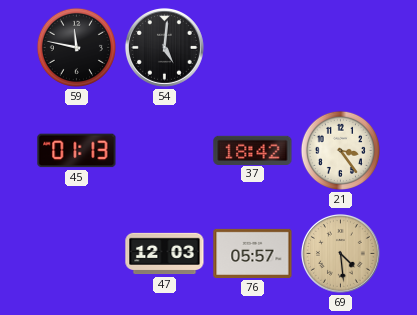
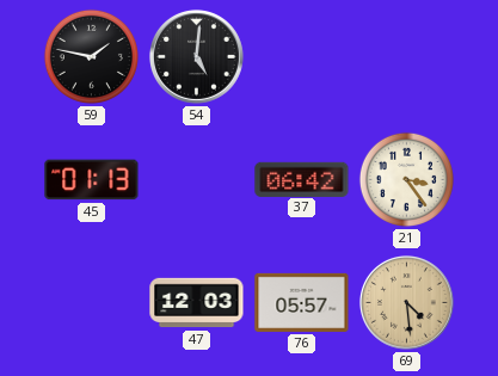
59: 11:47 -> 1:47
37: 18:42 -> 06:42
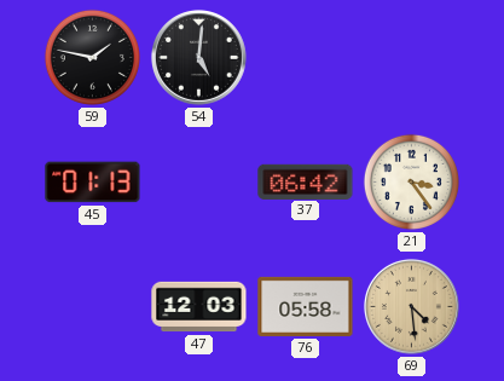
76: 05:57 -> 05:58
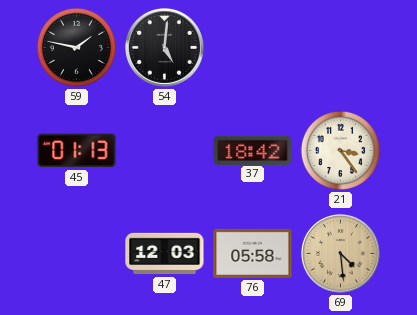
37: 06:42 -> 18:42
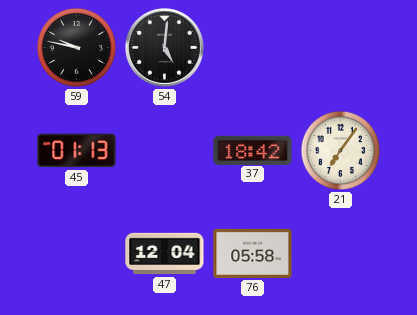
59: 1:47 -> 9:47
21: 3:24 -> 7:06
47: 12:03 -> 12:04
69: 4:29 -> none
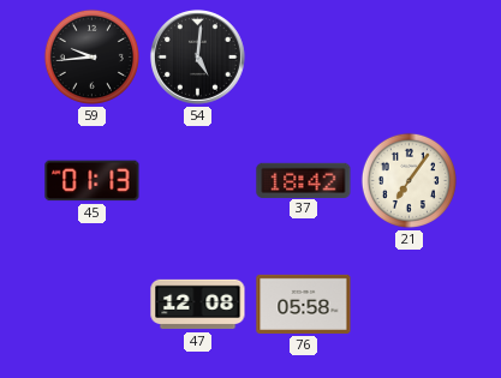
59: 9:47 -> 9:44
47: 12:04 -> 12:08
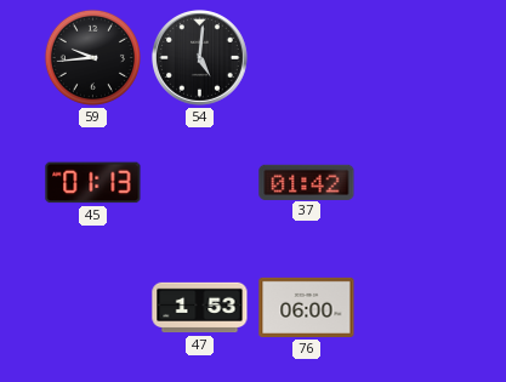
37: 18:42 -> 01:42
21: 7:06 -> none
47: 12:08 -> 1:53
76: 05:58 -> 06:00
